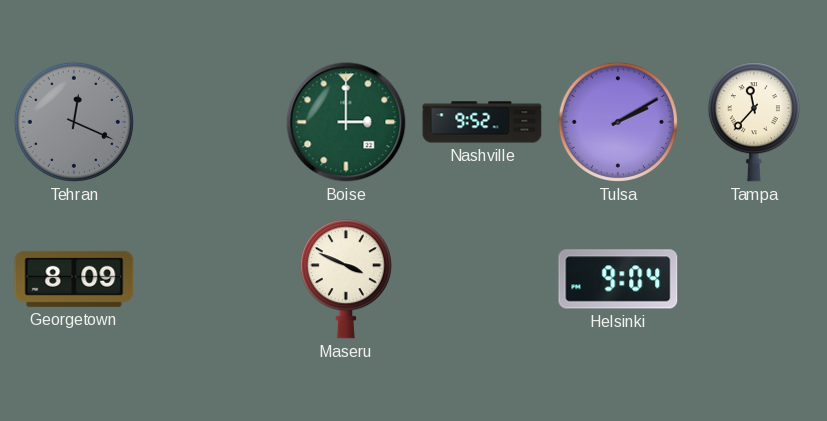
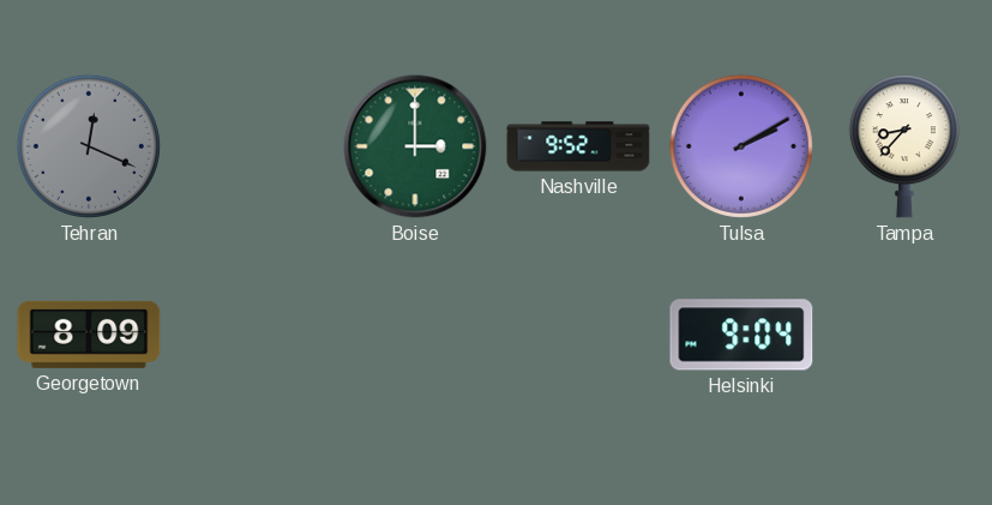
Tampa: 11:37 -> 8:37
Maseru: 3:49 -> none
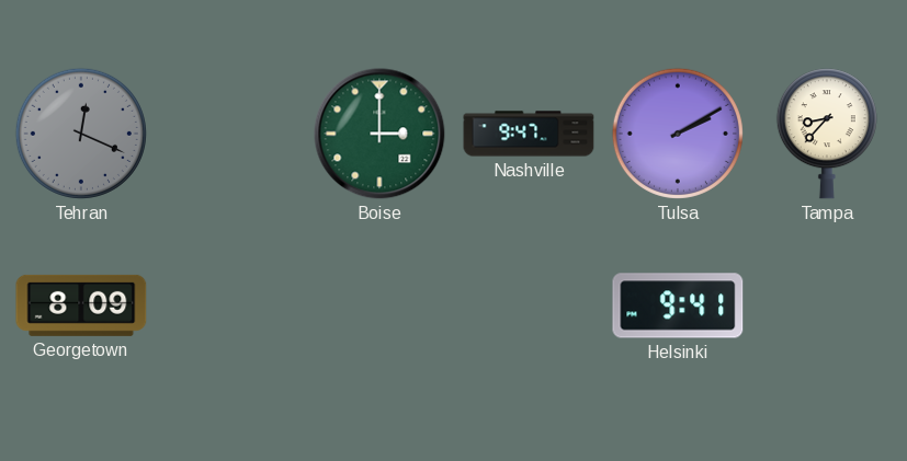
Nashville: 9:52 -> 9:47
Helsinki: 9:04 -> 9:41
